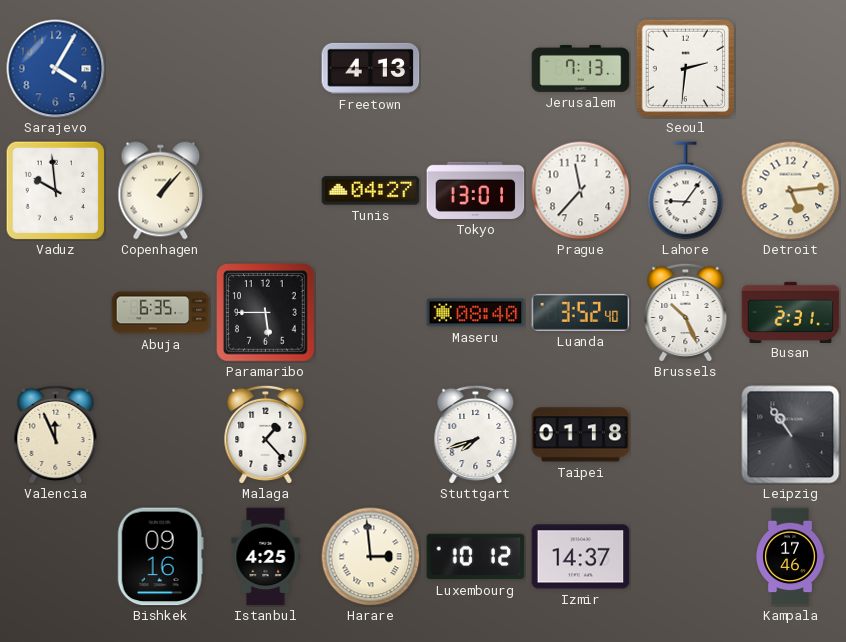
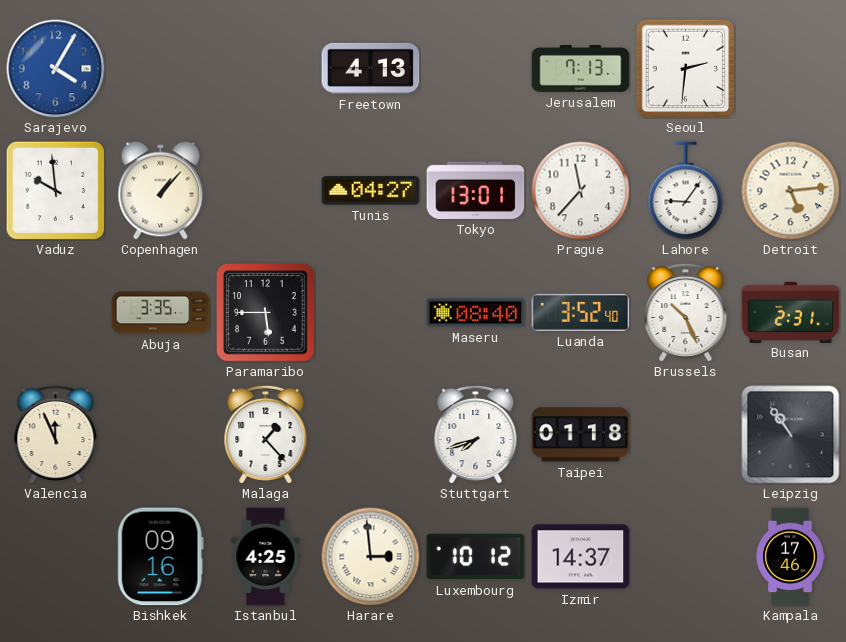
Abuja: 6:35 -> 3:35
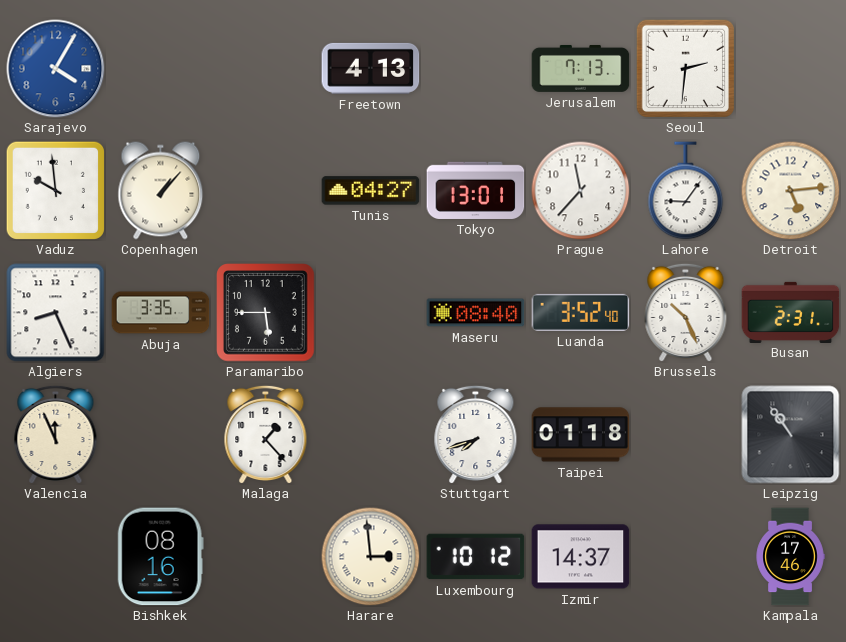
Algiers: none -> 8:26
Bishkek: 09:16 -> 08:16
Istanbul: 4:25 -> none
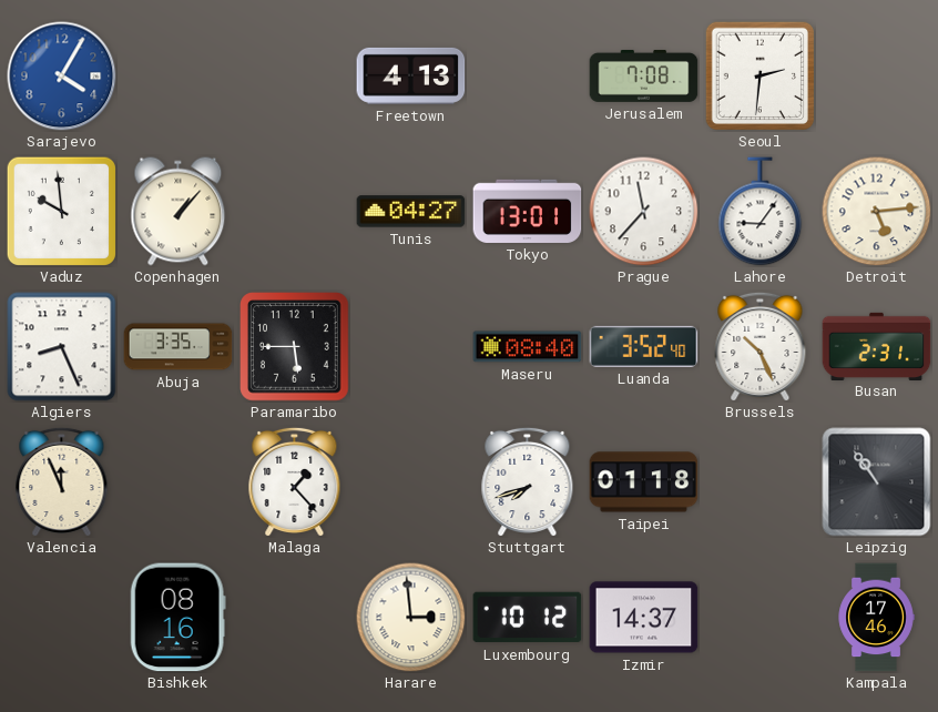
Jerusalem: 7:13 -> 7:08
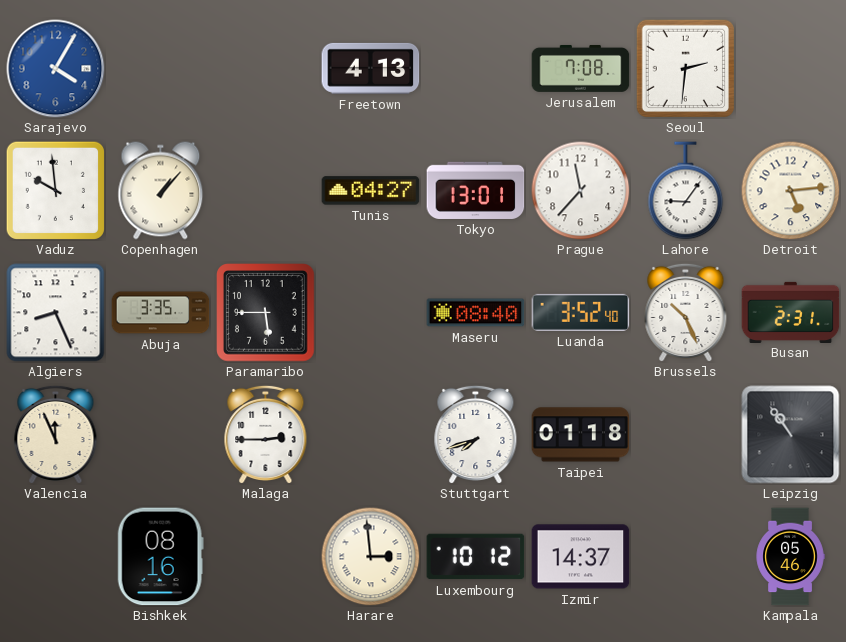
Malaga: 1:23 -> 2:45
Kampala: 17:46 -> 05:46
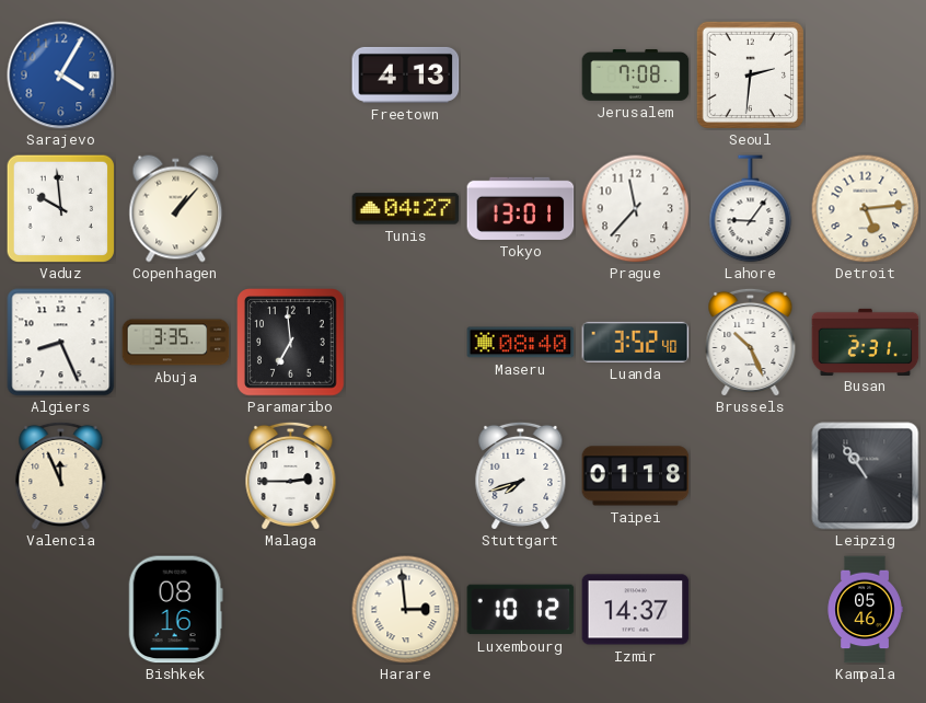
Paramaribo: 5:45 -> 6:59
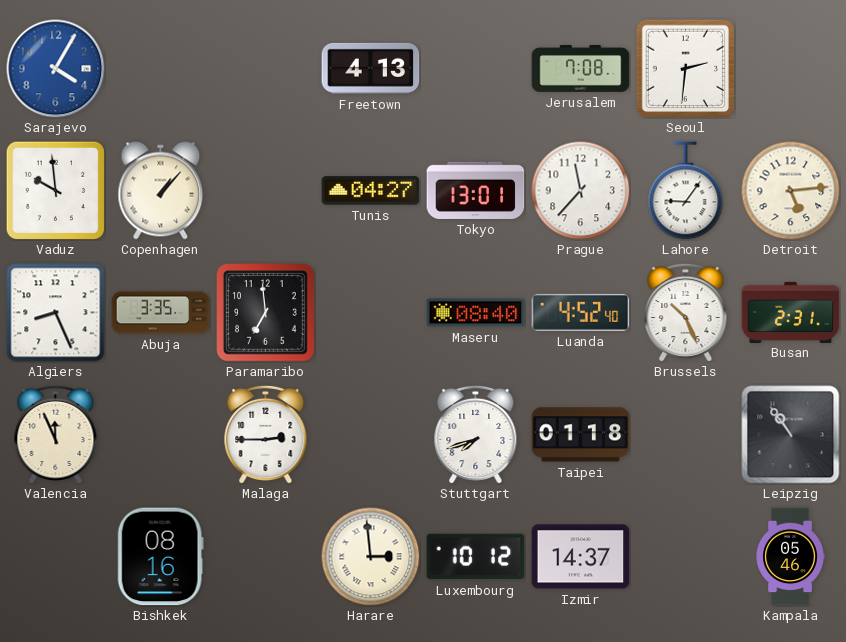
Luanda: 3:52 -> 4:52
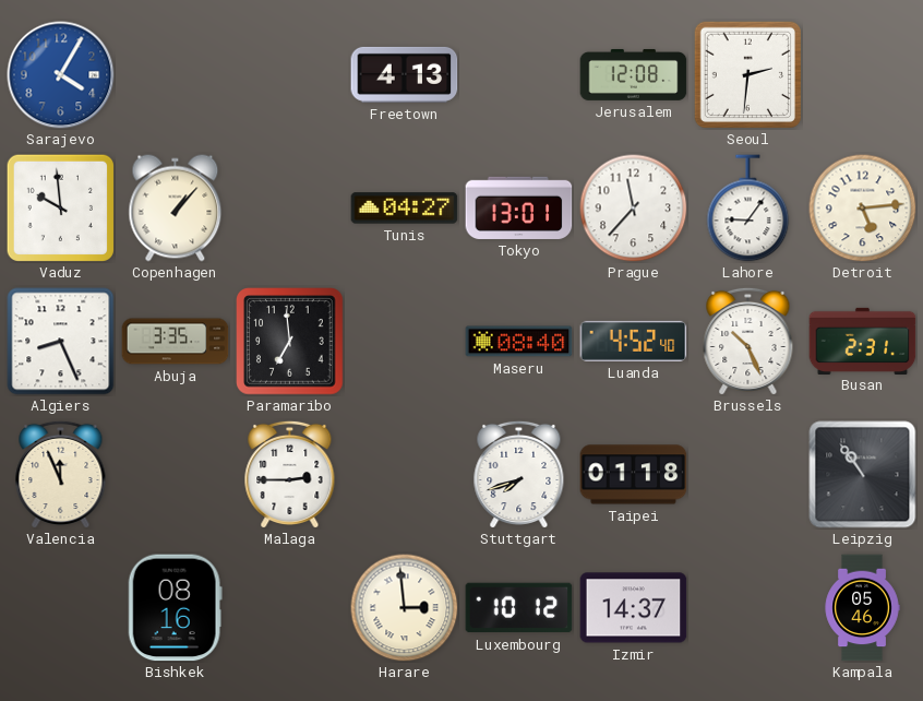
Jerusalem: 7:08 -> 12:08
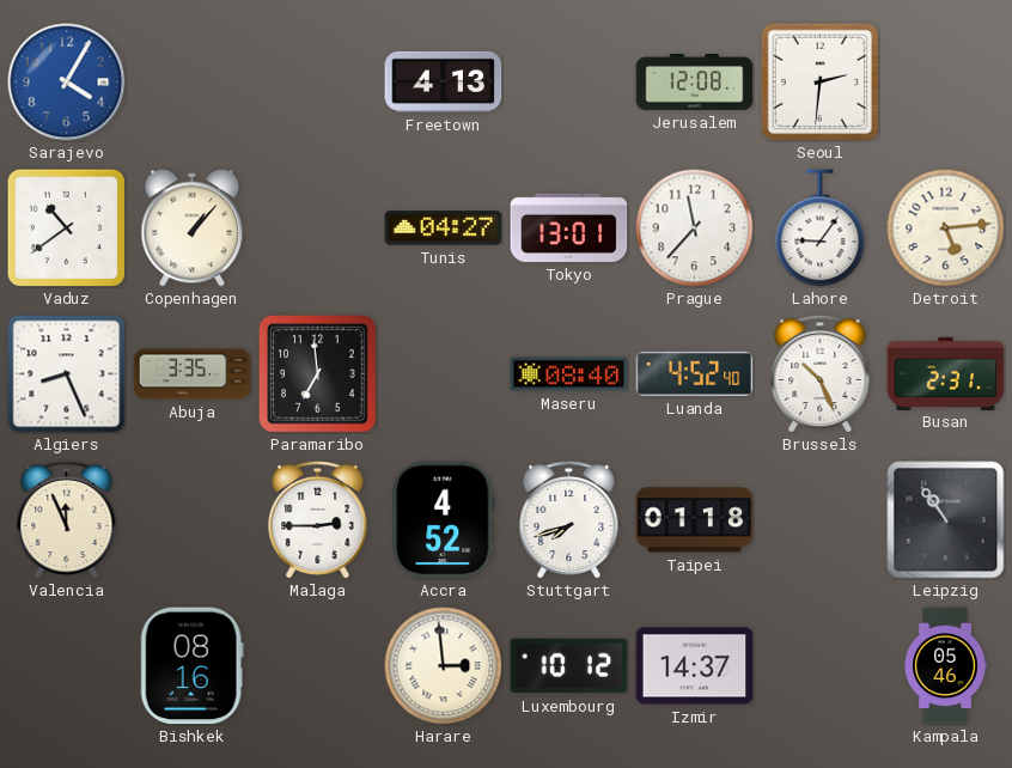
Vaduz: 9:59 -> 10:39
Accra: none -> 4:52
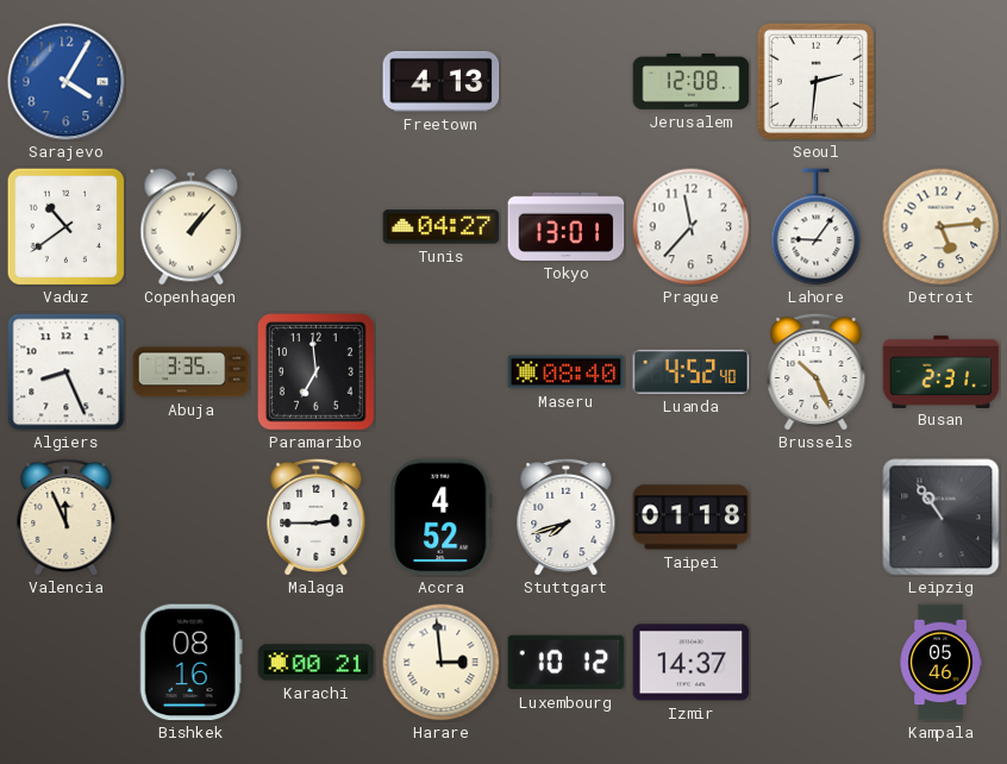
Karachi: none -> 00:21
